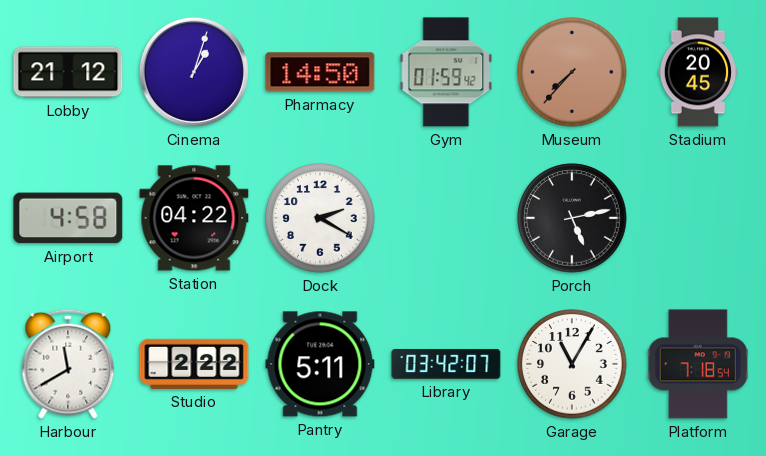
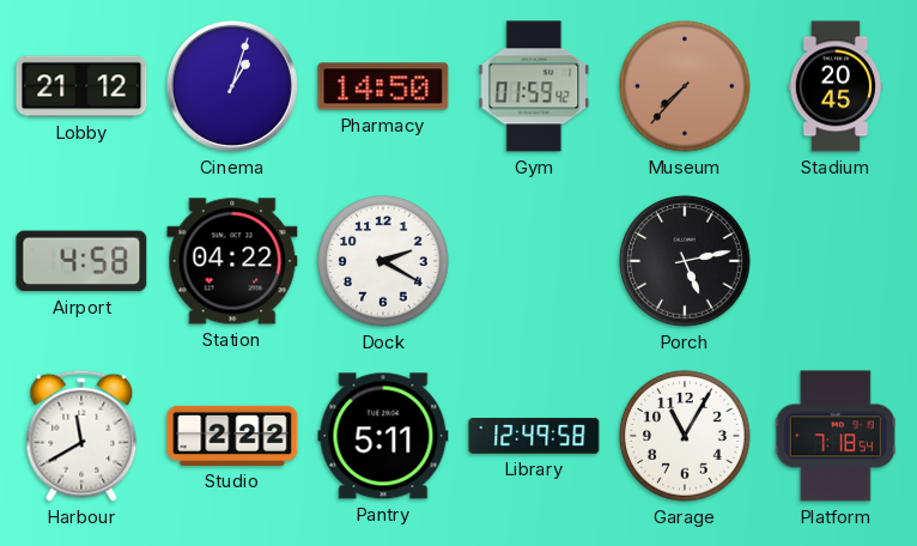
Library: 03:42 -> 12:49
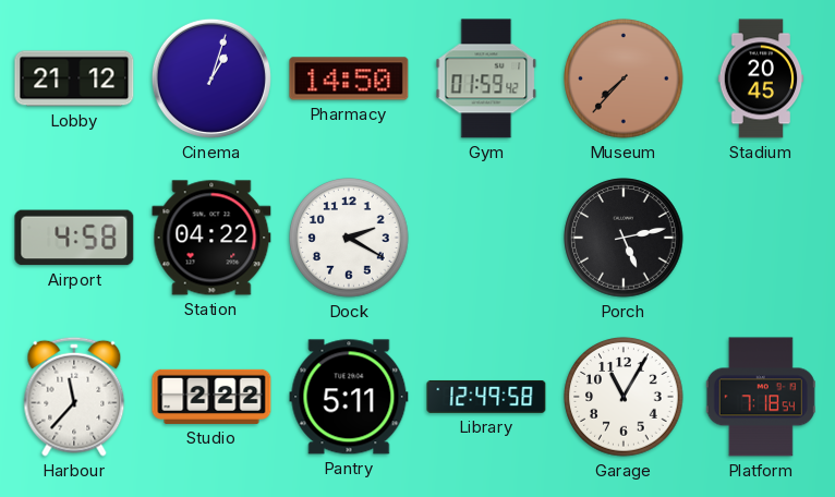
Harbour: 11:40 -> 11:37
